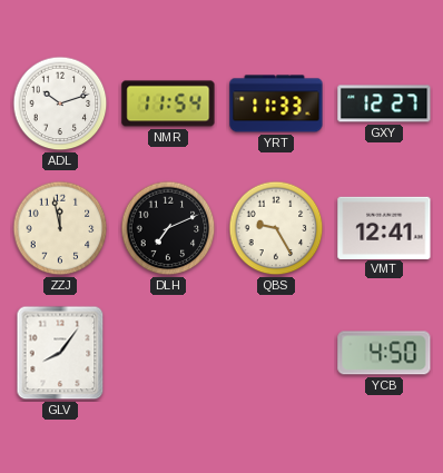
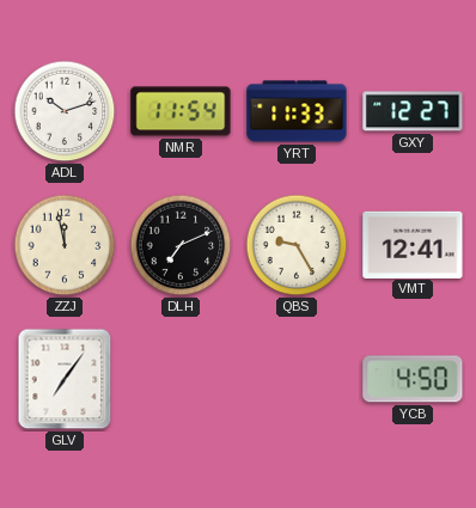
GLV: 8:06 -> 7:06
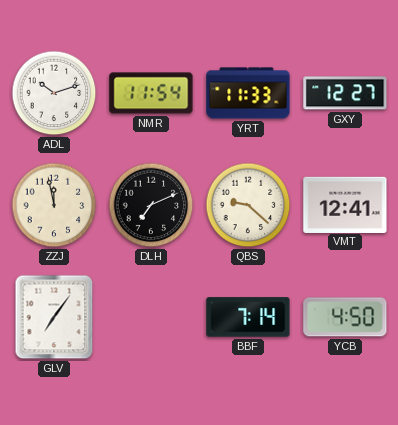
QBS: 9:25 -> 9:22
BBF: none -> 7:14
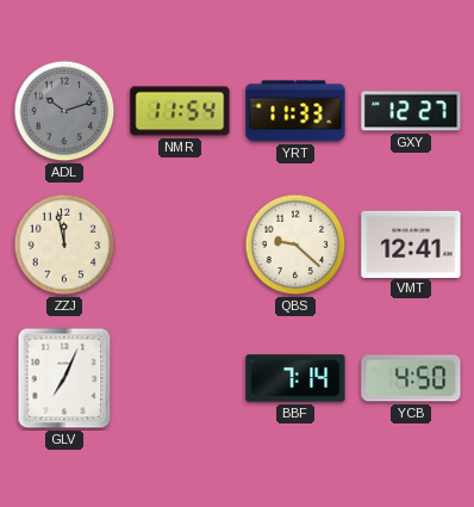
ADL dial: white -> grey
DLH: 7:11 -> none
GLV: 7:06 -> 7:04
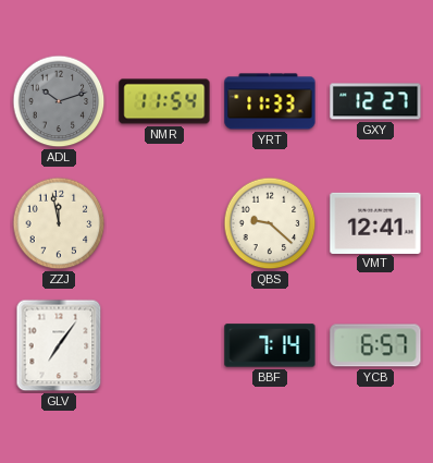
GLV: 7:04 -> 7:06
YCB: 4:50 -> 6:57
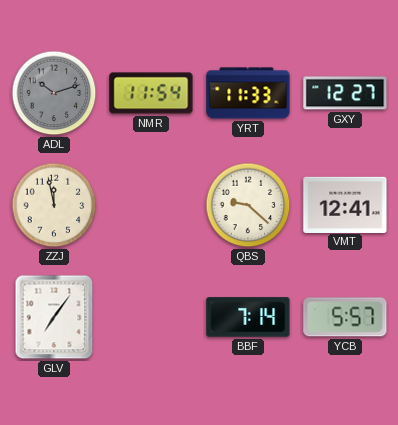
YCB: 6:57 -> 5:57
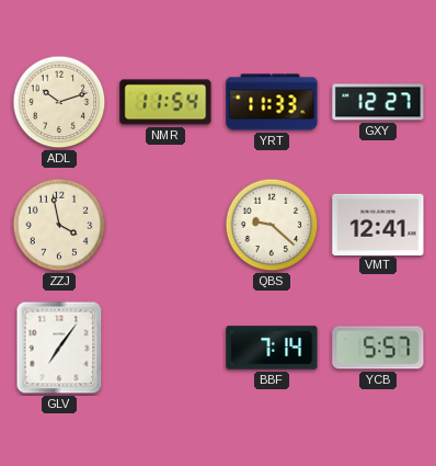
ADL dial: grey -> cream
ZZJ: 11:58 -> 3:58
